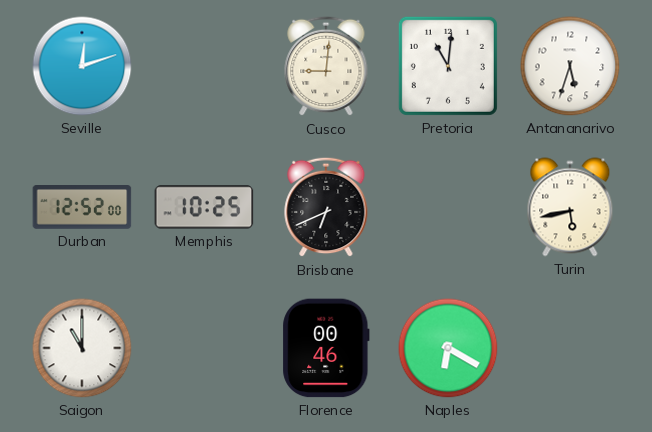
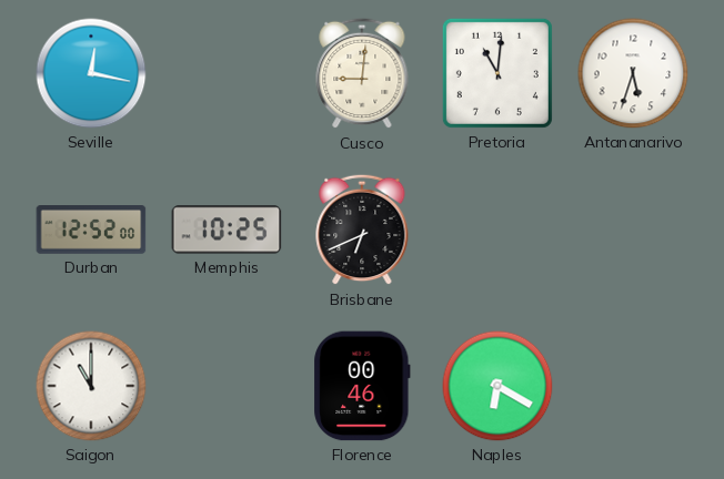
Seville: 12:12 -> 12:17
Turin: 5:43 -> none
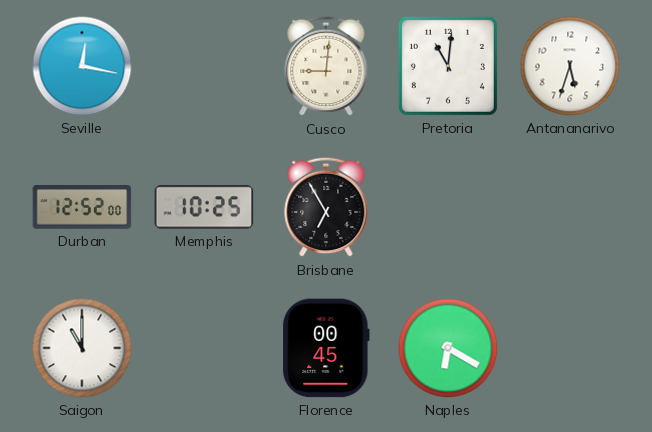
Brisbane: 6:41 -> 6:55
Florence: 00:46 -> 00:45
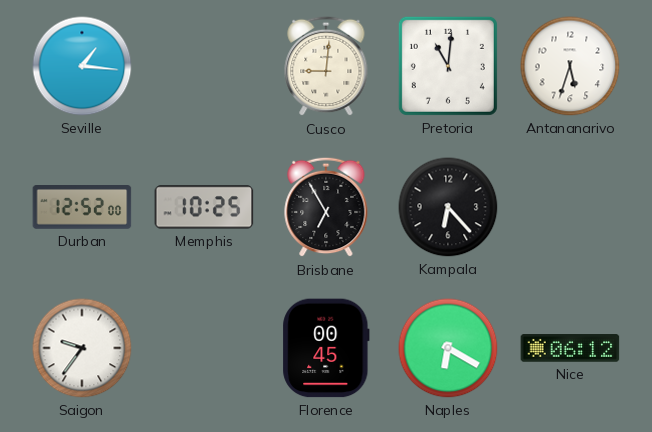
Seville: 12:17 -> 1:16
Kampala: none -> 6:23
Saigon: 11:00 -> 9:36
Nice: none -> 06:12
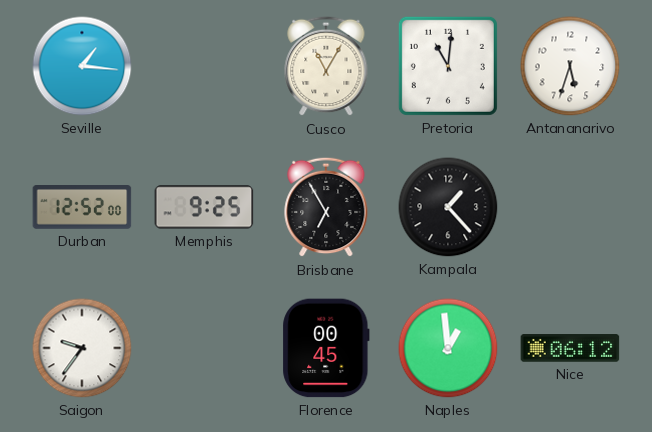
Cusco: 9:01 -> 11:05
Memphis: 10:25 -> 9:25
Kampala: 6:23 -> 1:23
Naples: 6:20 -> 12:59
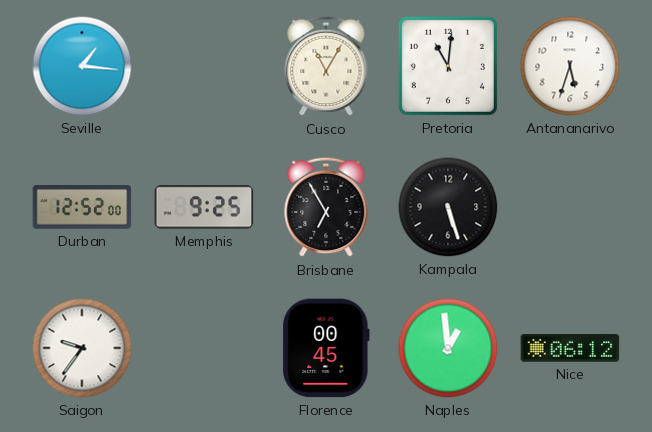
Kampala: 1:23 -> 5:27
